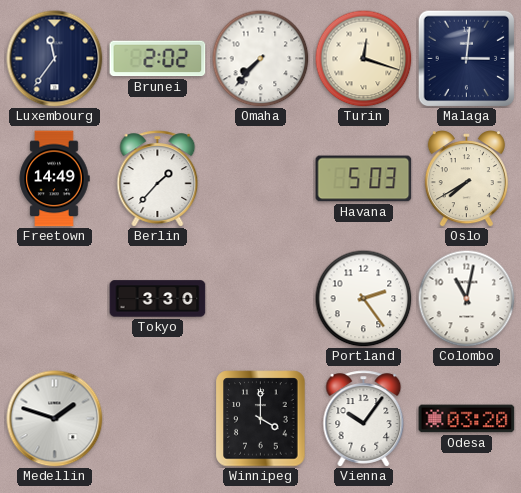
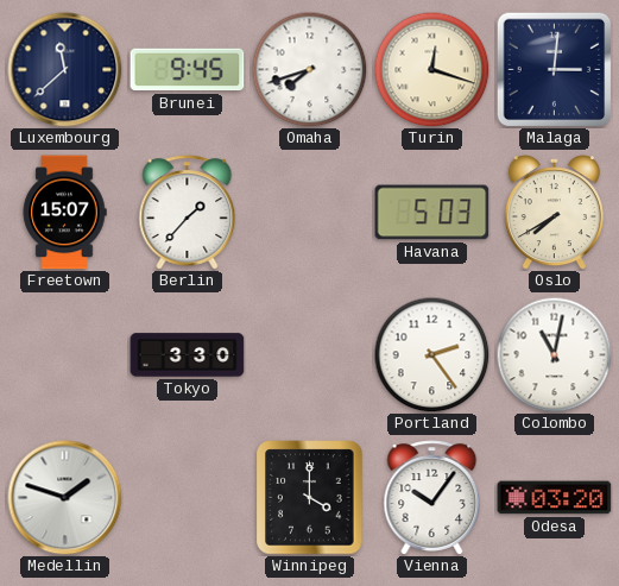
Luxembourg: 11:36 -> 11:38
Brunei: 2:02 -> 9:45
Omaha: 7:37 -> 7:42
Freetown: 14:49 -> 15:07
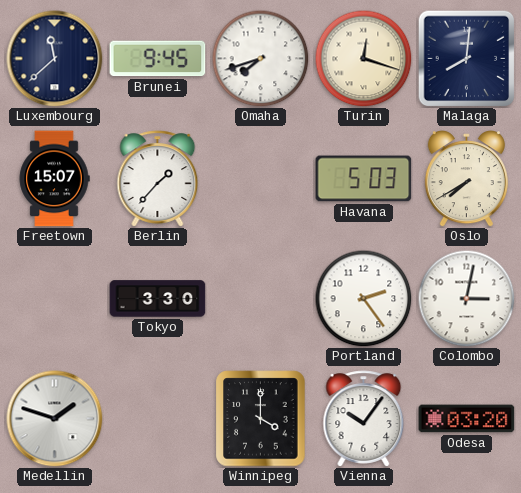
Malaga: 3:01 -> 8:01
Colombo: 11:02 -> 3:02
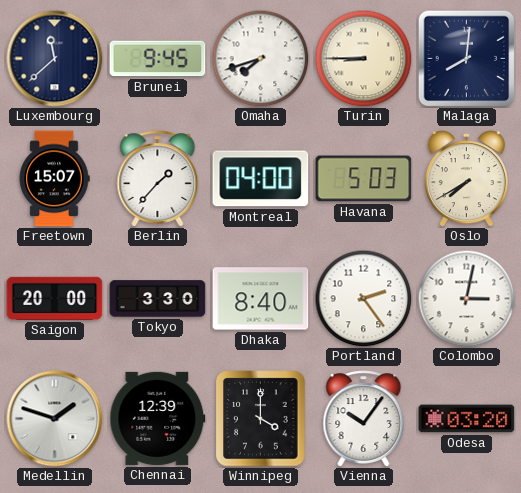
Turin: 12:18 -> 8:45
Montreal: none -> 04:00
Saigon: none -> 20:00
Dhaka: none -> 8:40
Chennai: none -> 12:39
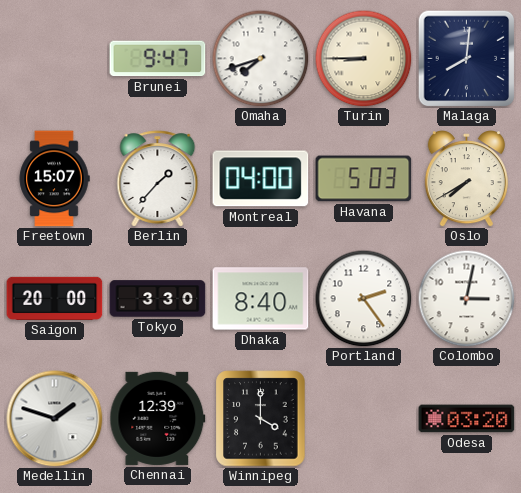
Luxembourg: 11:38 -> none
Brunei: 9:45 -> 9:47
Vienna: 10:06 -> none
